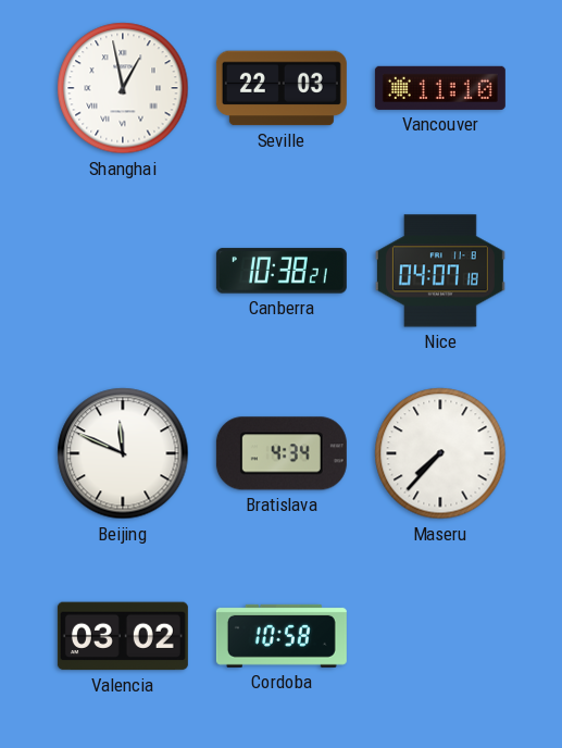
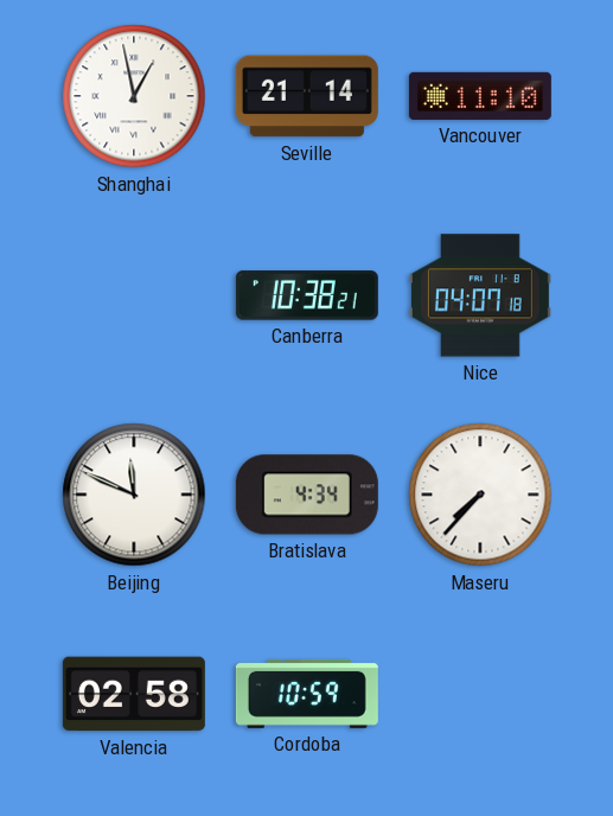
Seville: 22:03 -> 21:14
Valencia: 03:02 -> 02:58
Cordoba: 10:58 -> 10:59
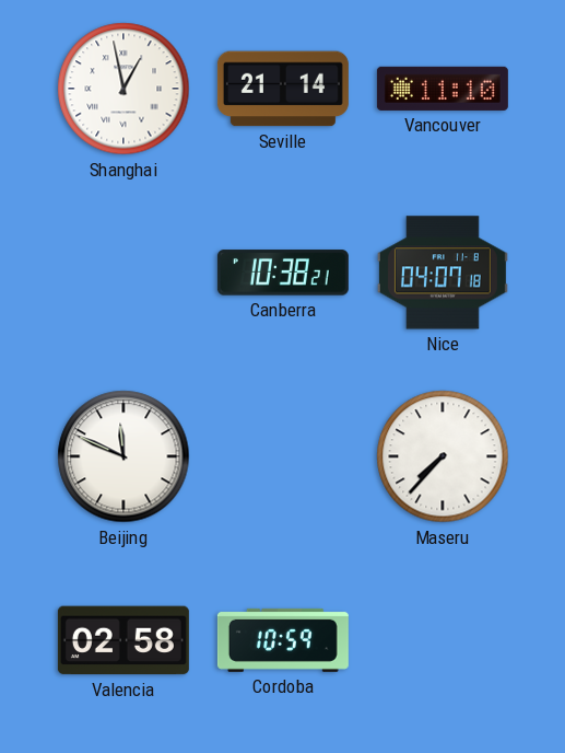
Bratislava: 4:34 -> none
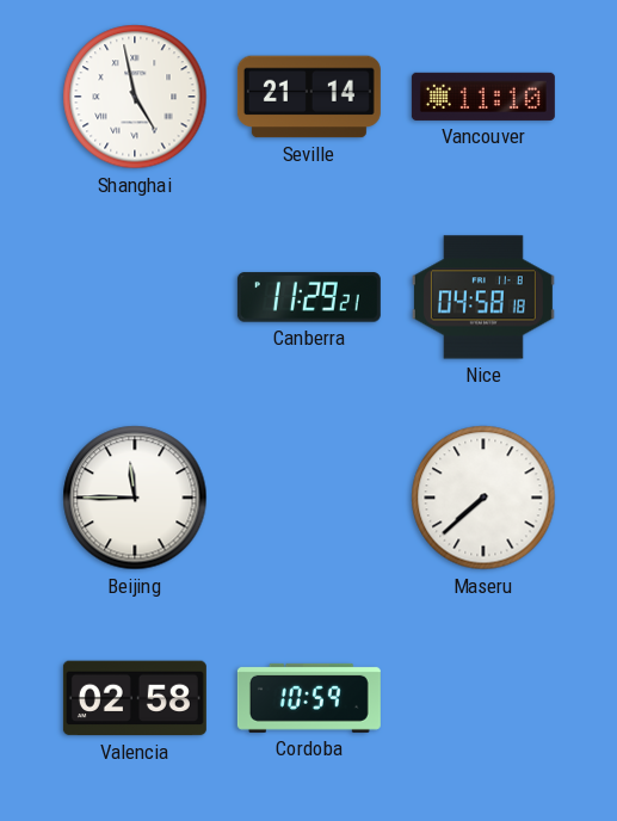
Shanghai: 12:58 -> 4:58
Canberra: 10:38 -> 11:29
Nice: 04:07 -> 04:58
Beijing: 11:49 -> 11:45
Maseru: 7:37 -> 7:38
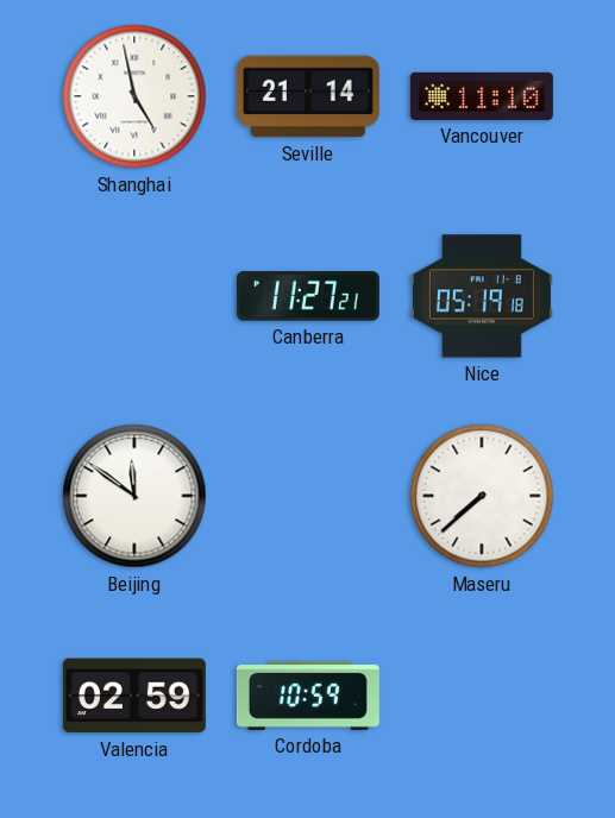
Canberra: 11:29 -> 11:27
Nice: 04:58 -> 05:19
Beijing: 11:45 -> 11:51
Valencia: 02:58 -> 02:59
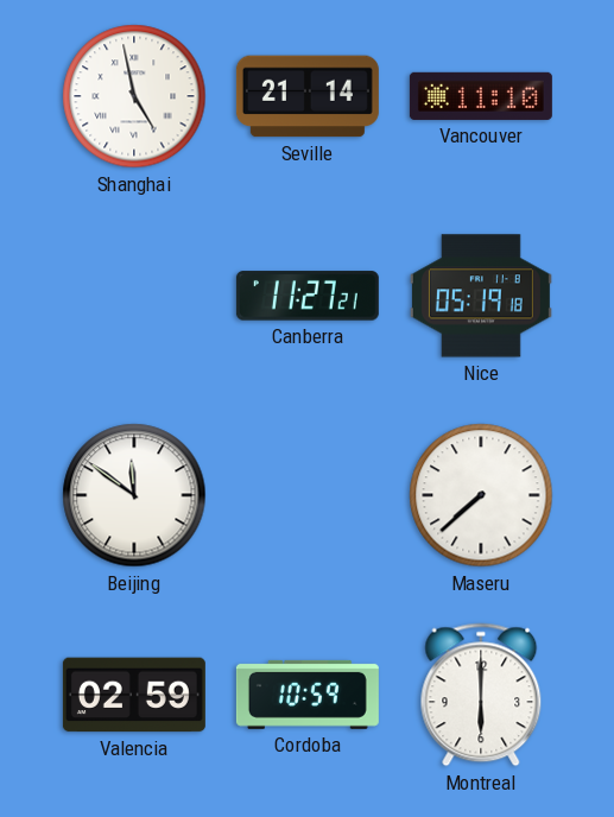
Montreal: none -> 6:00
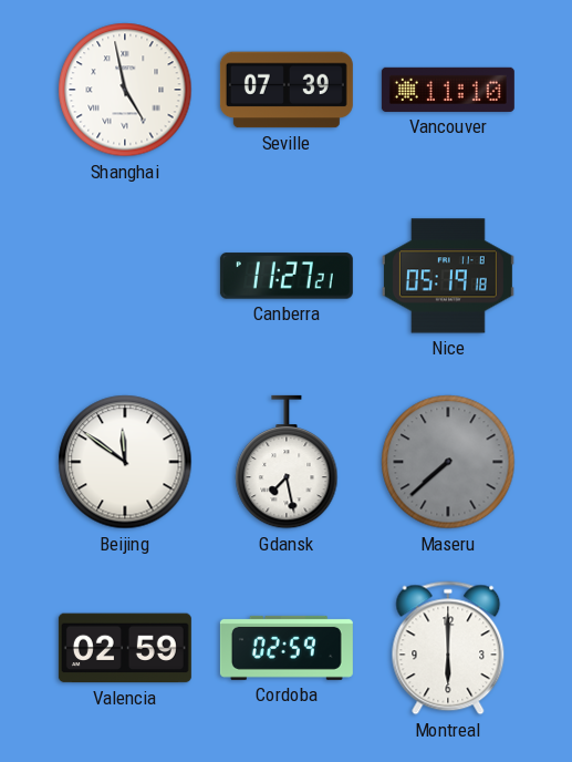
Seville: 21:14 -> 07:39
Gdansk: none -> 7:28
Maseru dial: white -> grey
Cordoba: 10:59 -> 02:59
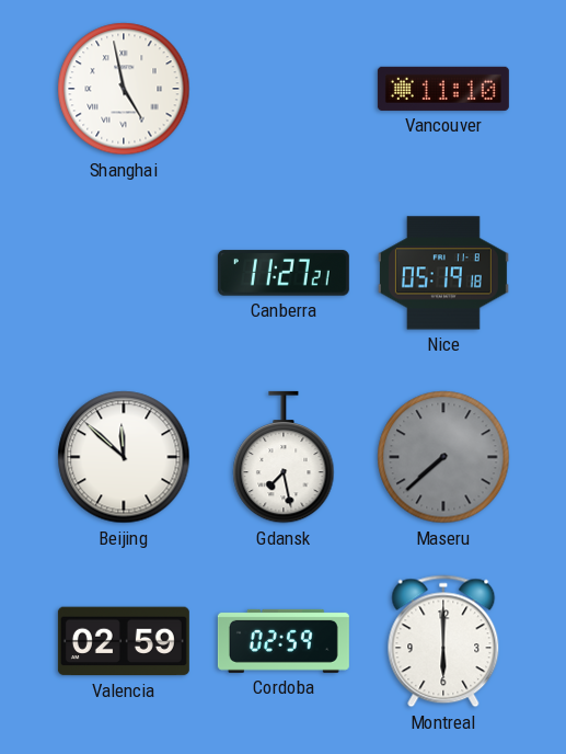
Seville: 07:39 -> none
Beijing: 11:51 -> 11:52
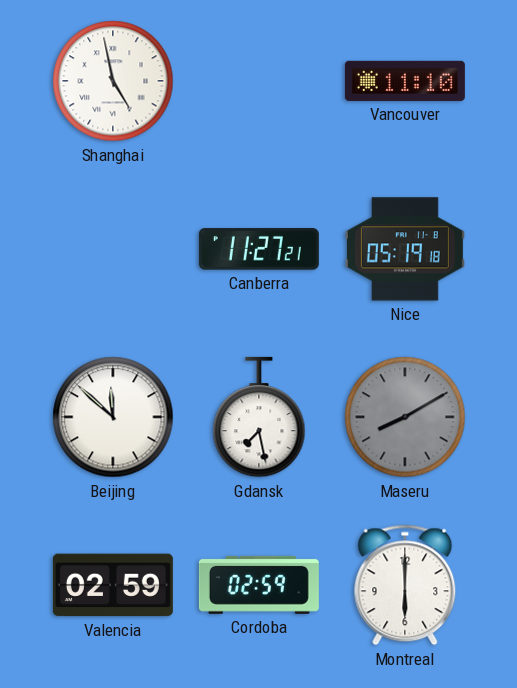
Maseru: 7:38 -> 8:10
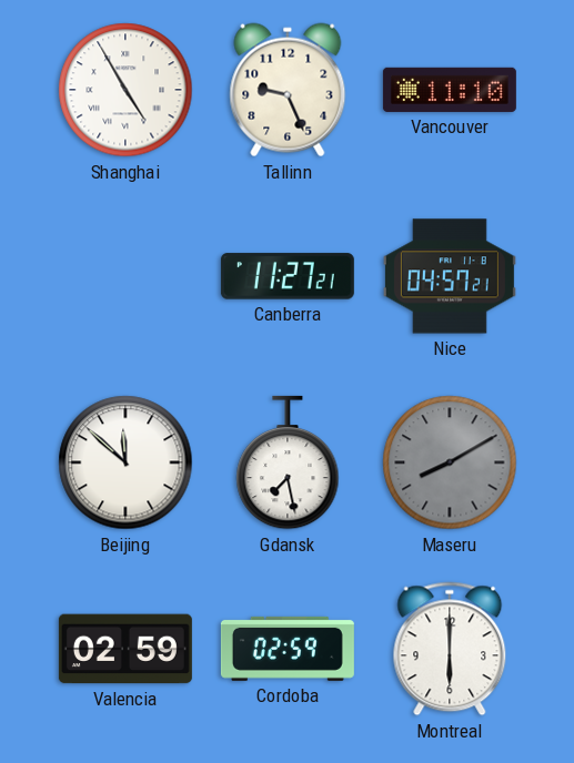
Shanghai: 4:58 -> 4:55
Tallinn: none -> 9:26
Nice: 05:19 -> 04:57
